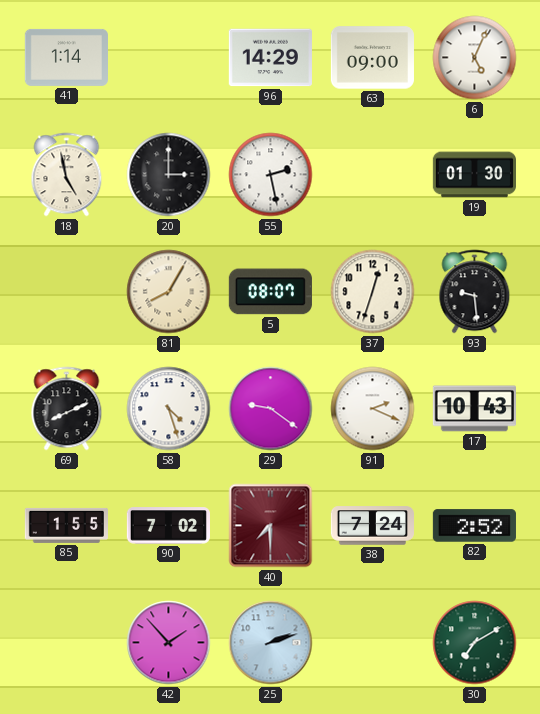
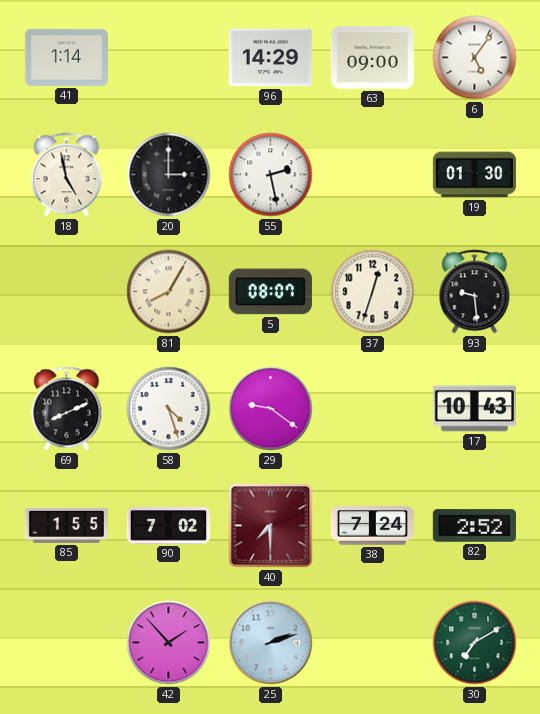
6: 5:04 -> 5:06
91: 2:19 -> none
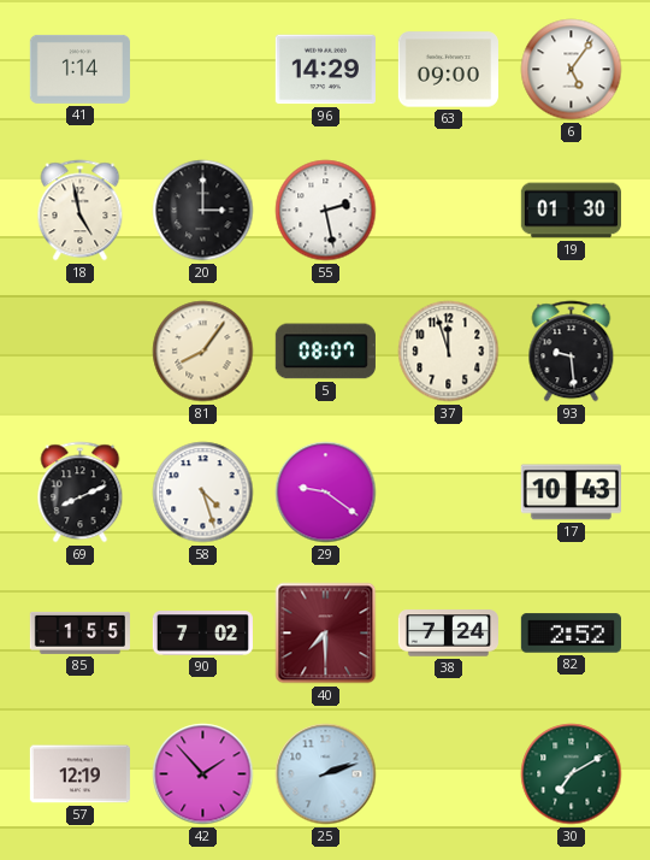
81: 8:05 -> 8:06
37: 12:33 -> 11:57
57: none -> 12:19
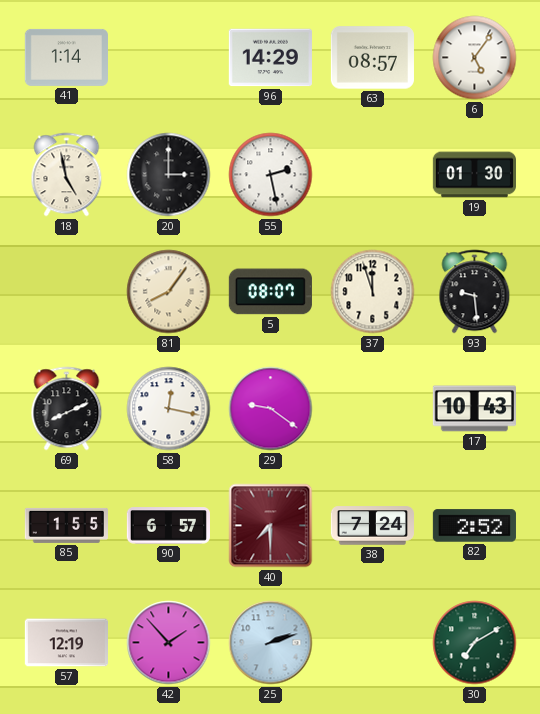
63: 09:00 -> 08:57
58: 4:27 -> 12:17
90: 7:02 -> 6:57
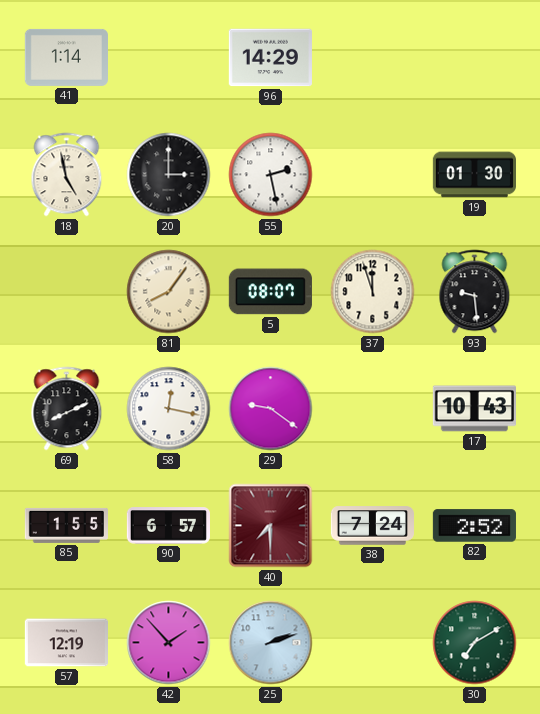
63: 08:57 -> none
6: 5:06 -> none
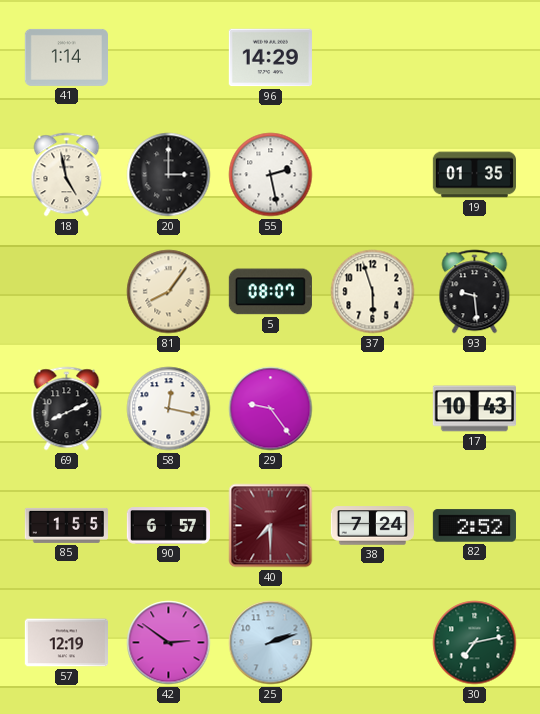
19: 01:30 -> 01:35
37: 11:57 -> 5:57
29: 9:21 -> 9:24
42: 1:53 -> 2:51
30: 7:10 -> 7:13
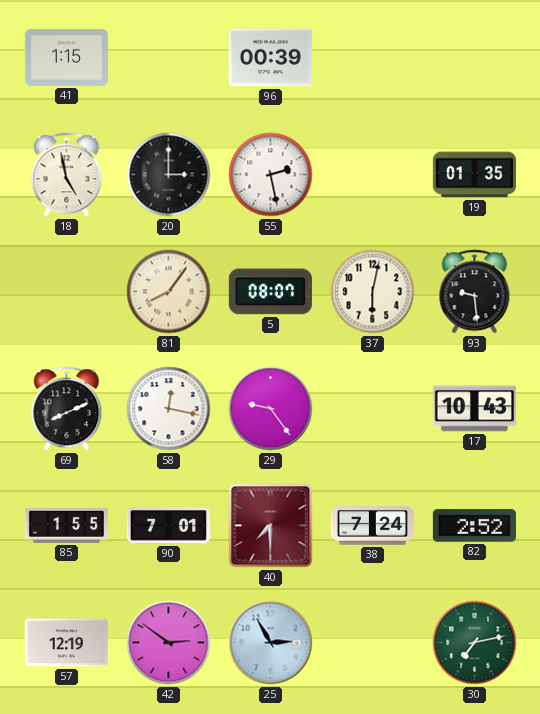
41: 1:14 -> 1:15
96: 14:29 -> 00:39
37: 5:57 -> 6:02
90: 6:57 -> 7:01
25: 2:12 -> 2:55
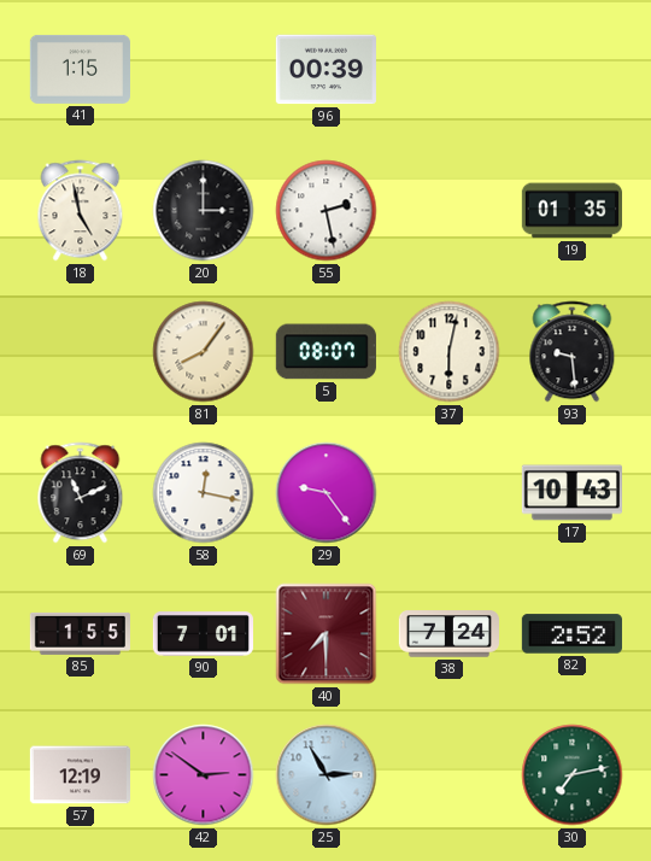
69: 8:11 -> 11:11
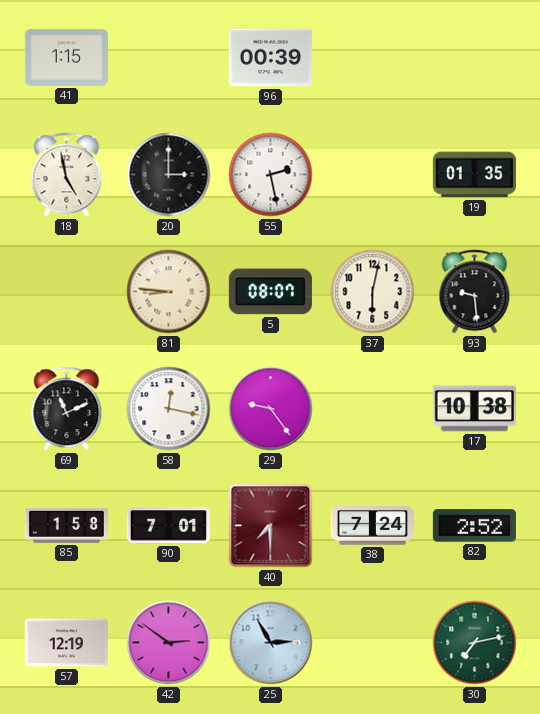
81: 8:06 -> 8:46
17: 10:43 -> 10:38
85: 1:55 -> 1:58
